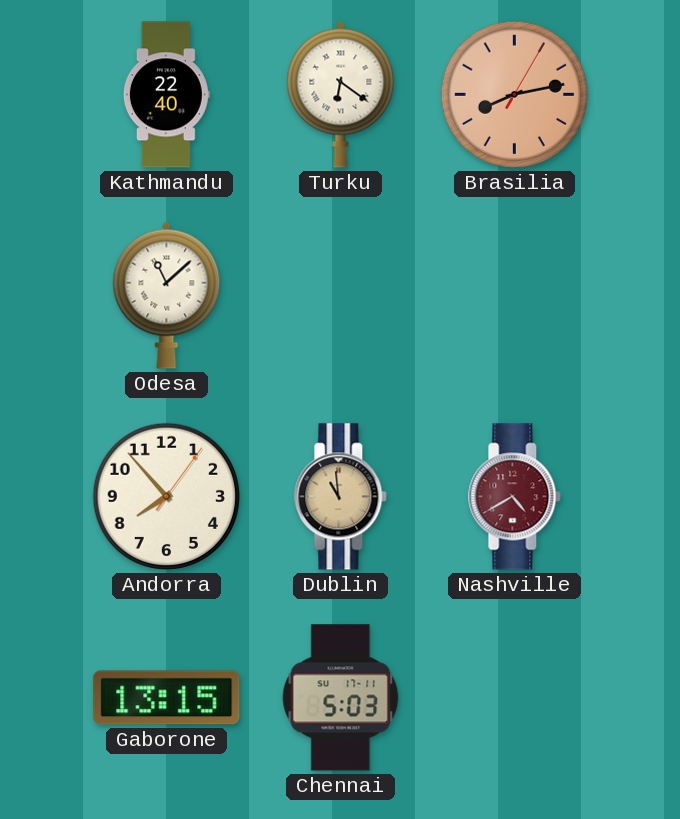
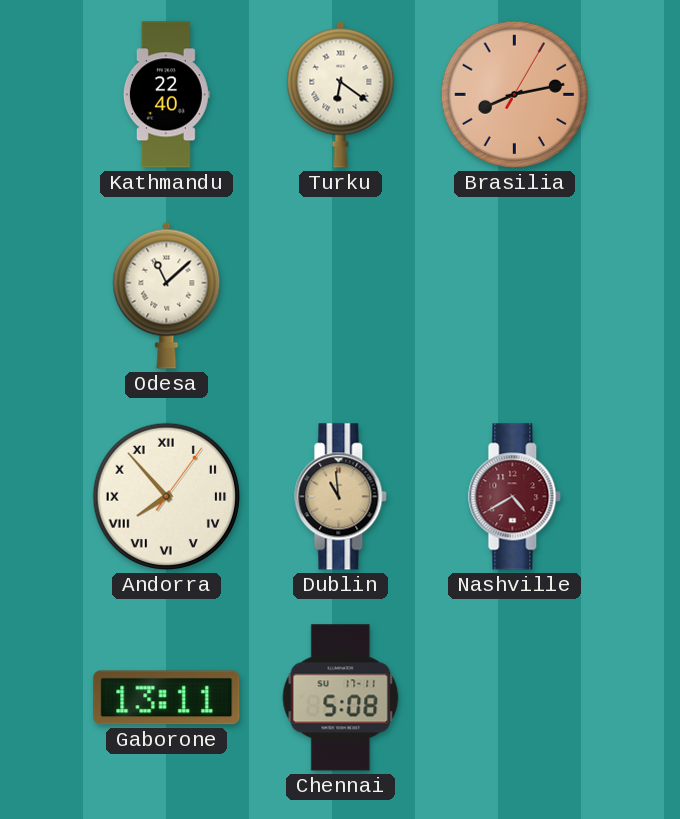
Andorra numerals: Arabic -> Roman
Gaborone: 13:15 -> 13:11
Chennai: 5:03 -> 5:08
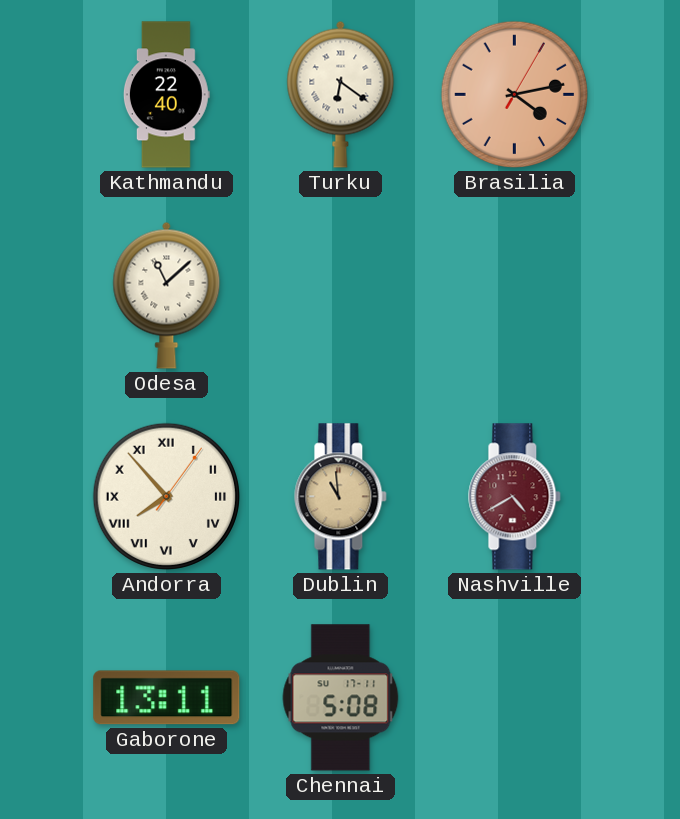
Brasilia: 8:13 -> 4:13
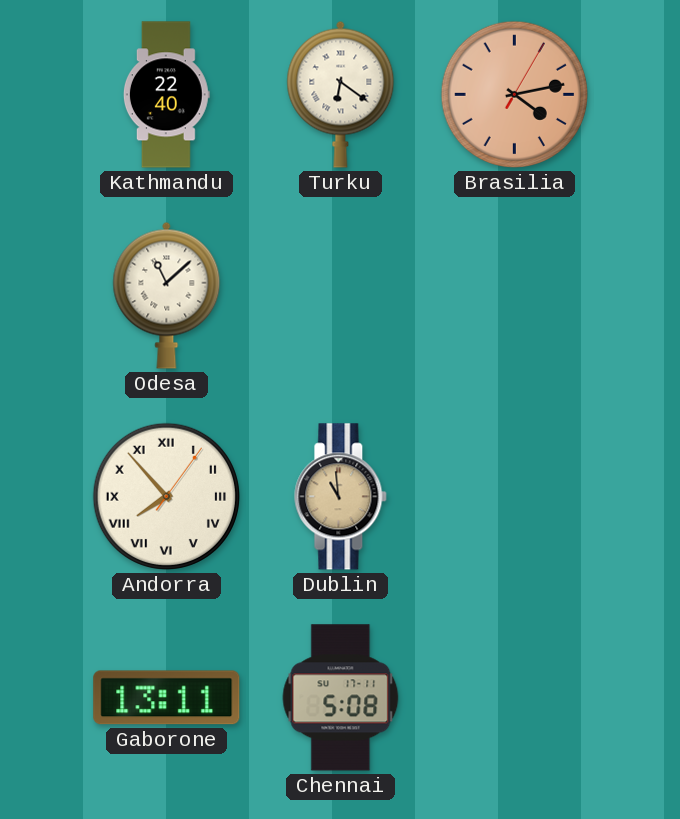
Nashville: 4:40 -> none
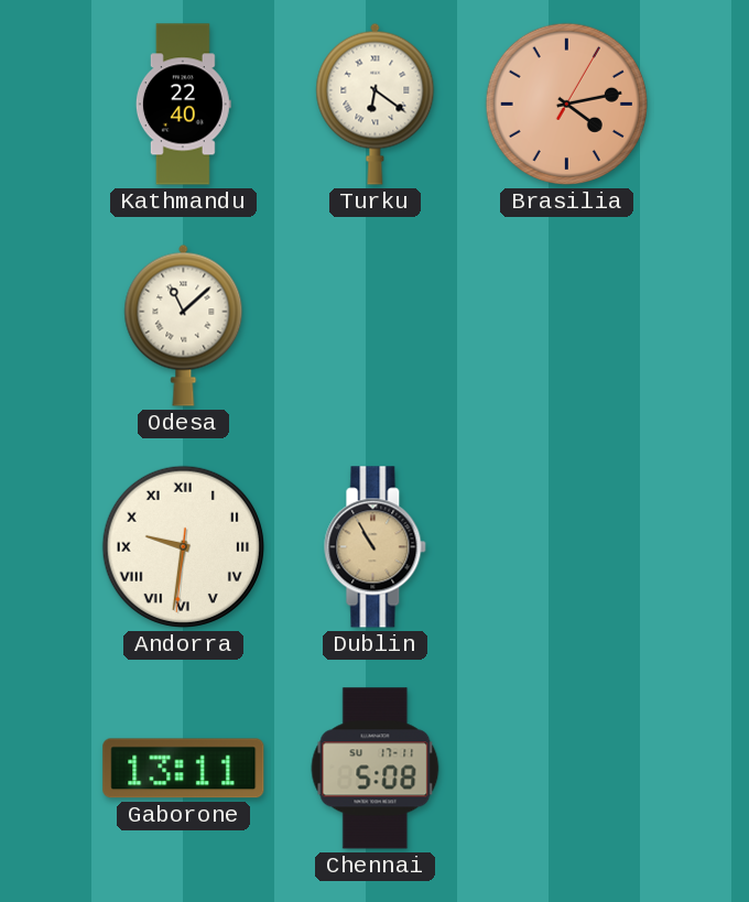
Andorra: 7:53 -> 9:31
Dublin: 10:59 -> 10:55
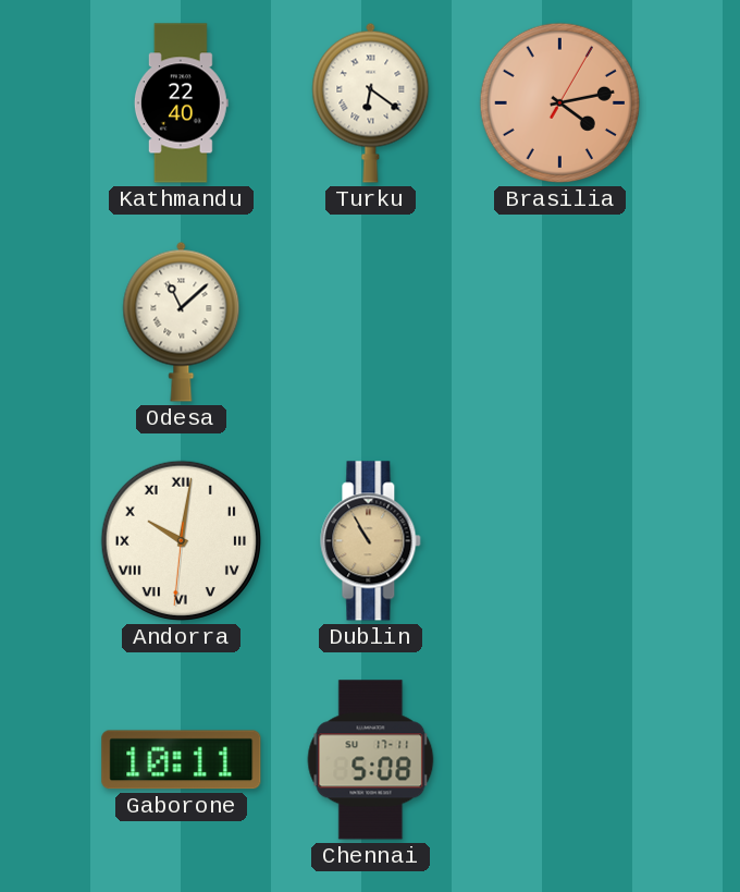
Andorra: 9:31 -> 10:01
Gaborone: 13:11 -> 10:11
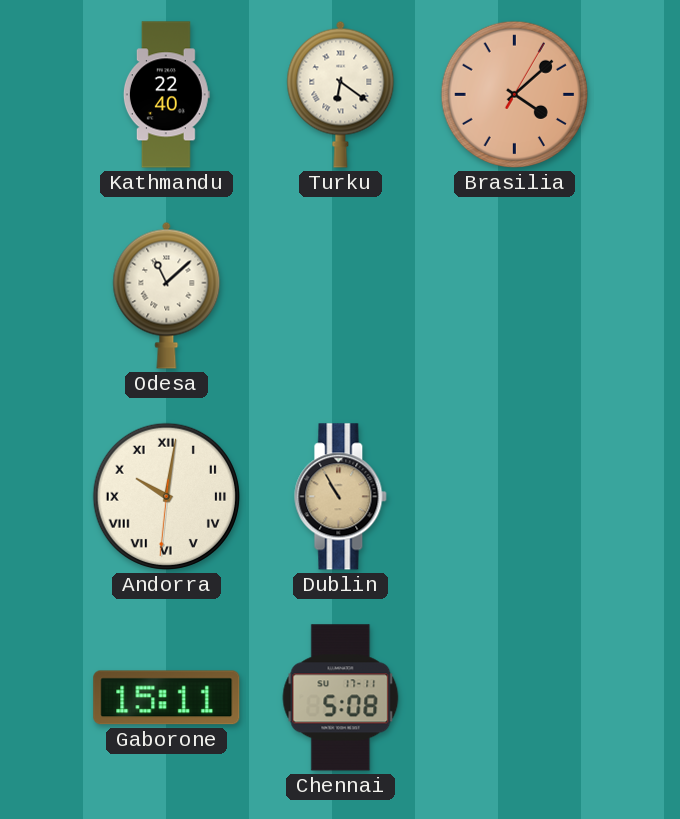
Brasilia: 4:13 -> 4:08
Gaborone: 10:11 -> 15:11
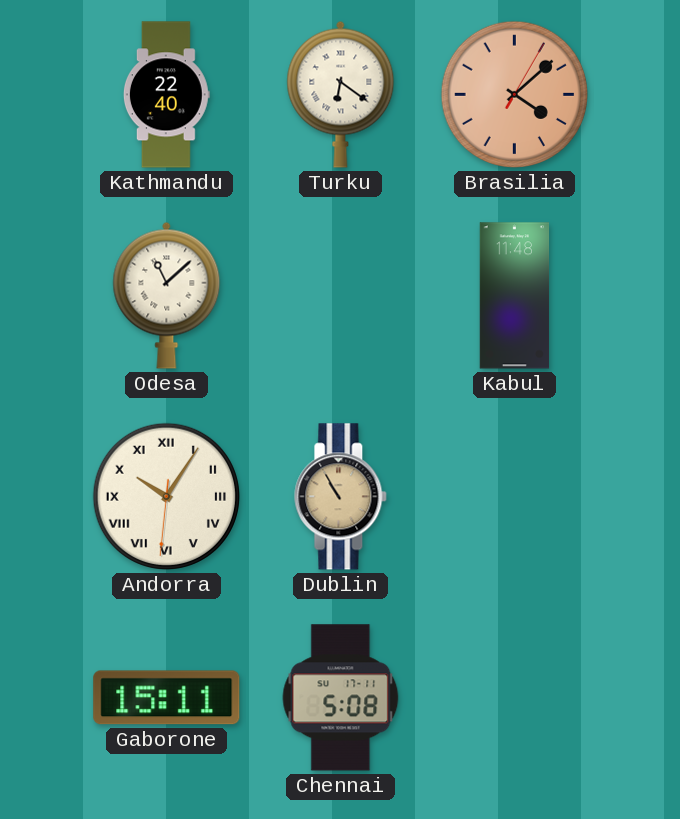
Kabul: none -> 11:48
Andorra: 10:01 -> 10:05
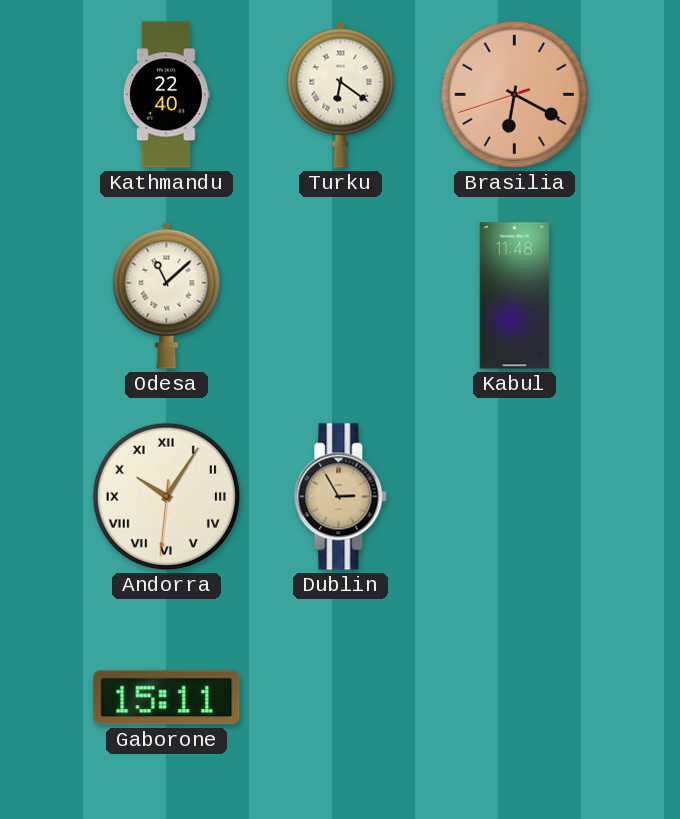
Brasilia: 4:08 -> 6:19
Dublin: 10:55 -> 2:55
Chennai: 5:08 -> none
